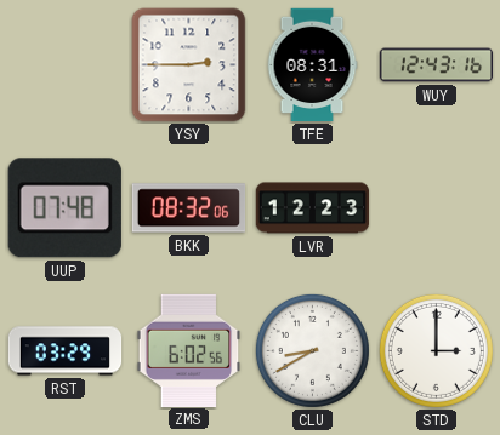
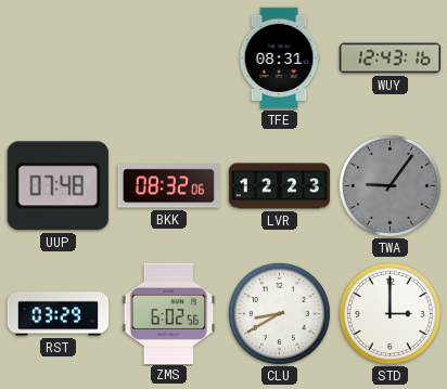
YSY: 2:45 -> none
TWA: none -> 9:06
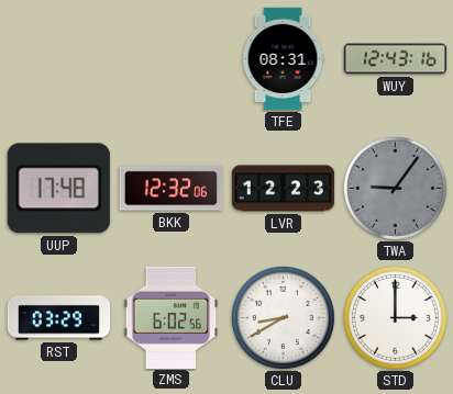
UUP: 07:48 -> 17:48
BKK: 08:32 -> 12:32
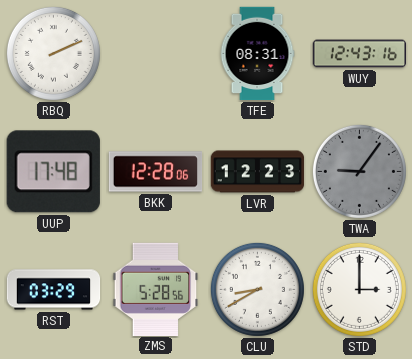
RBQ: none -> 2:11
BKK: 12:32 -> 12:28
ZMS: 6:02 -> 5:28
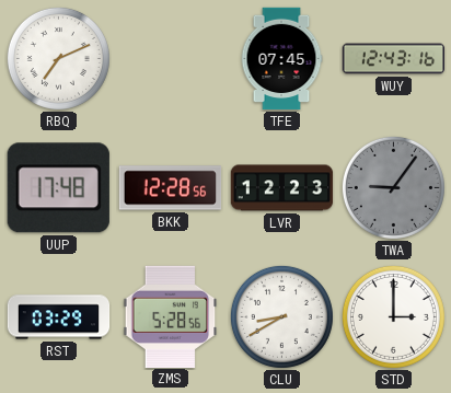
RBQ: 2:11 -> 7:11
TFE: 08:31 -> 07:45
BKK: 12:28:06 -> 12:28:56
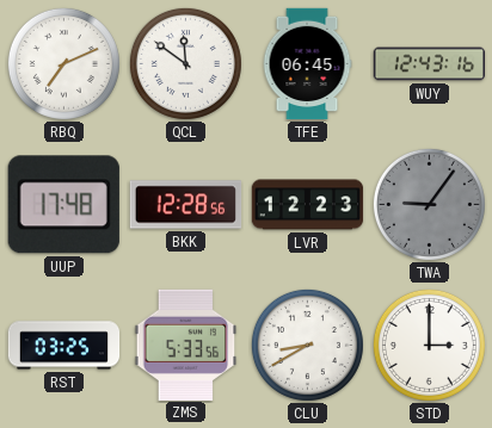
QCL: none -> 11:51
TFE: 07:45 -> 06:45
RST: 03:29 -> 03:25
ZMS: 5:28 -> 5:33
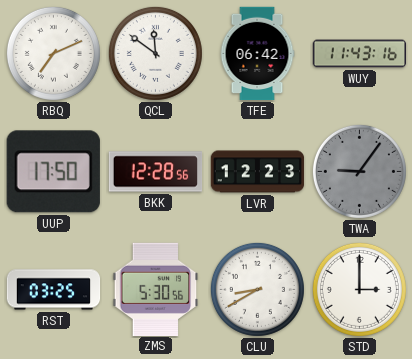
TFE: 06:45 -> 06:42
WUY: 12:43 -> 11:43
UUP: 17:48 -> 17:50
ZMS: 5:33 -> 5:30
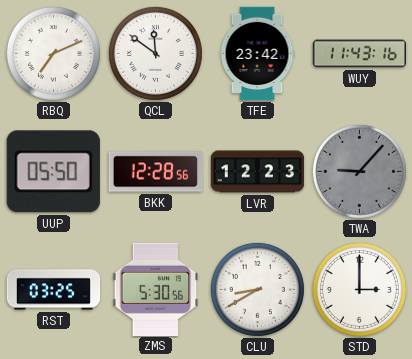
TFE: 06:42 -> 23:42
UUP: 17:50 -> 05:50
TWA: 9:06 -> 9:07
